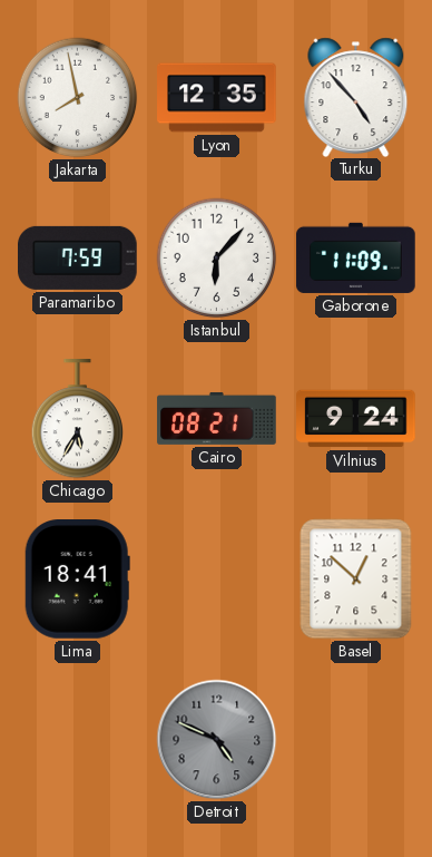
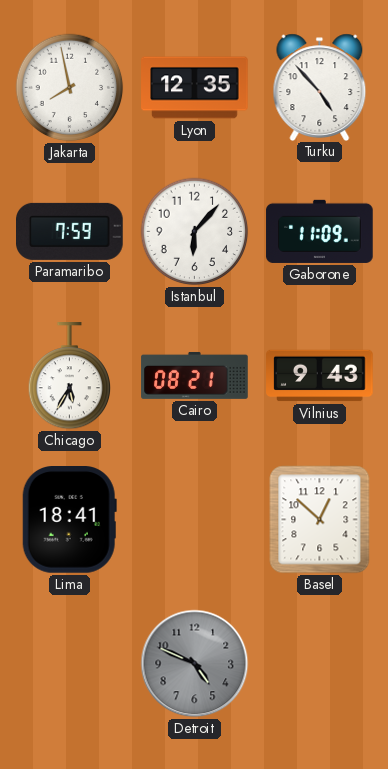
Vilnius: 9:24 -> 9:43
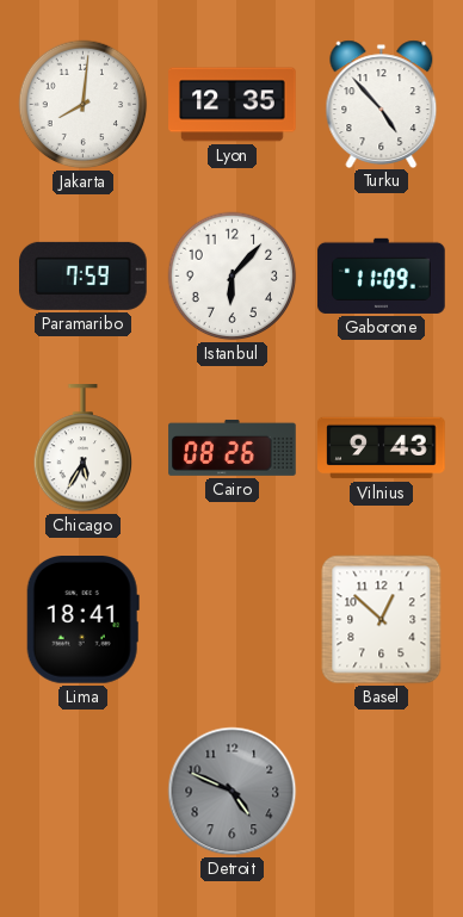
Jakarta: 7:58 -> 8:01
Cairo: 08:21 -> 08:26
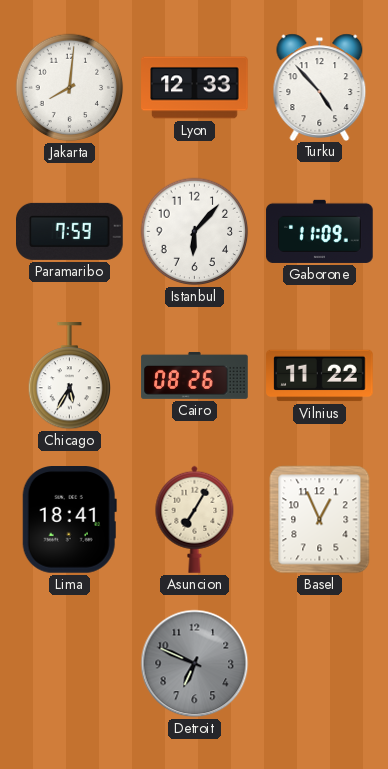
Lyon: 12:35 -> 12:33
Vilnius: 9:43 -> 11:22
Asuncion: none -> 7:05
Basel: 12:52 -> 12:56
Detroit: 4:49 -> 6:49
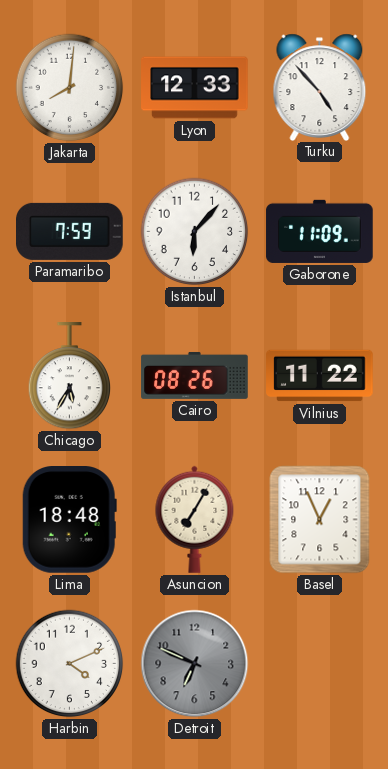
Lima: 18:41 -> 18:48
Harbin: none -> 4:11
